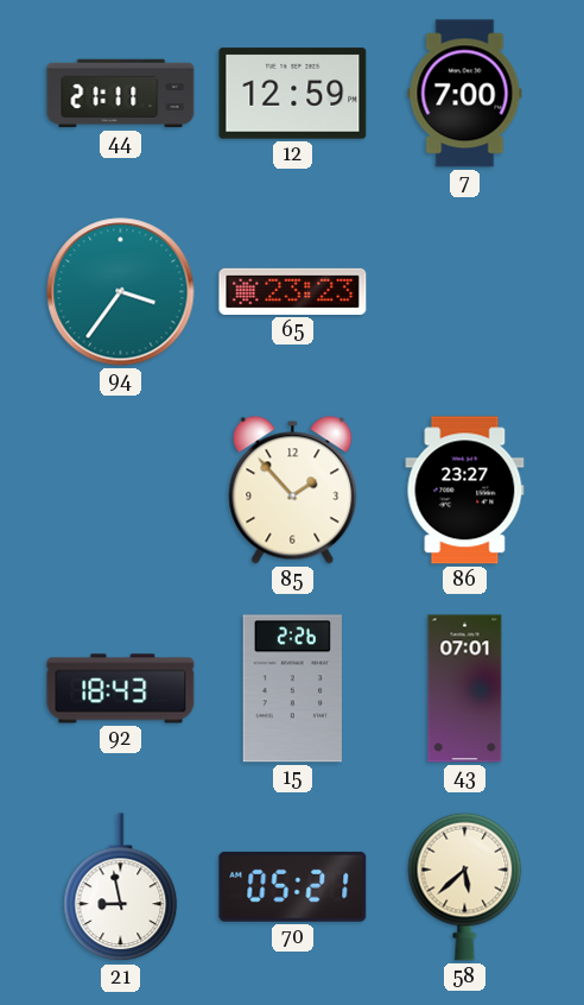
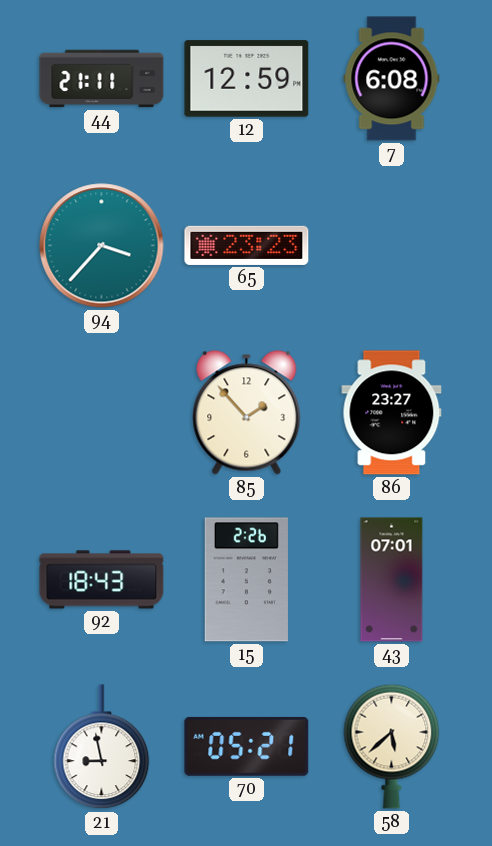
7: 7:00 -> 6:08
94: 3:36 -> 3:37
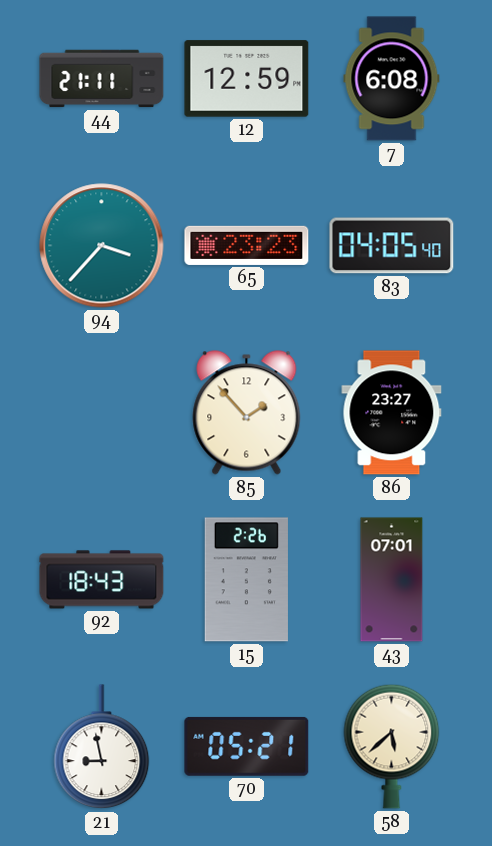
83: none -> 04:05
